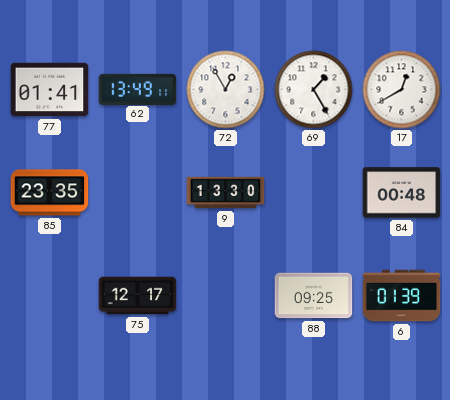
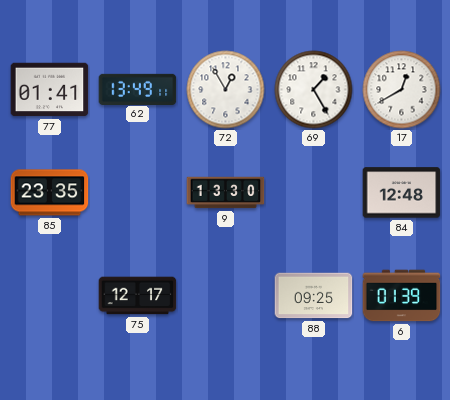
84: 00:48 -> 12:48
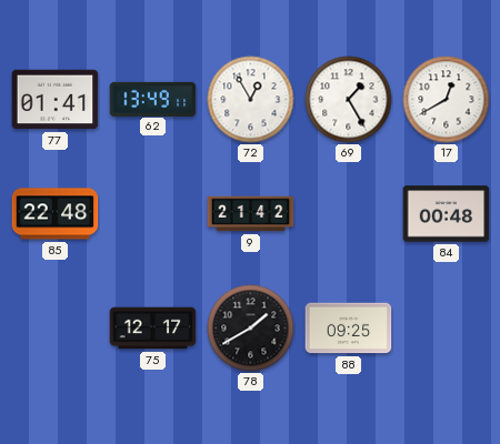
85: 23:35 -> 22:48
9: 13:30 -> 21:42
84: 12:48 -> 00:48
78: none -> 1:40
6: 01:39 -> none
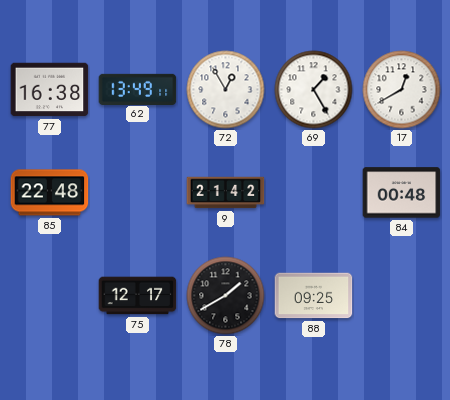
77: 01:41 -> 16:38
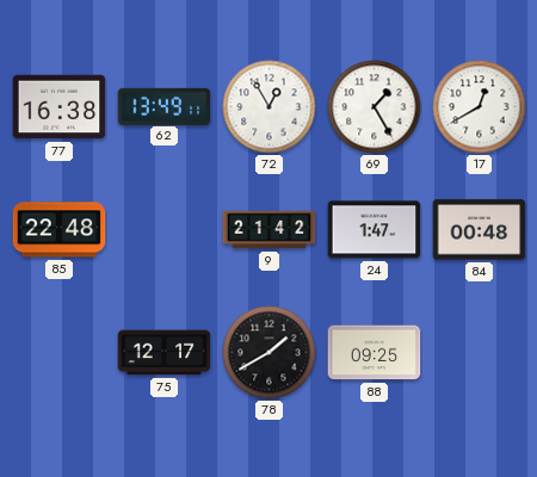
24: none -> 1:47
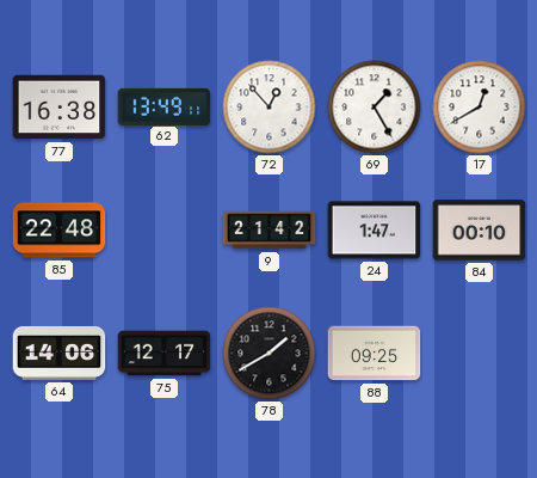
72: 12:55 -> 12:53
84: 00:48 -> 00:10
64: none -> 14:06
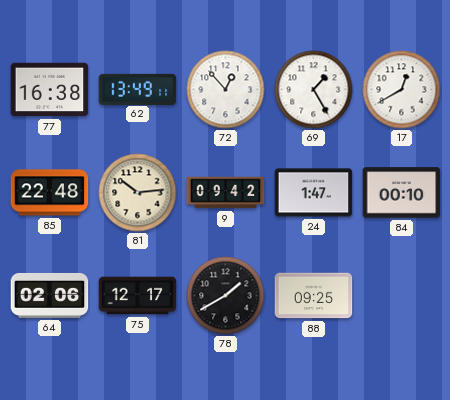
81: none -> 10:14
9: 21:42 -> 09:42
64: 14:06 -> 02:06
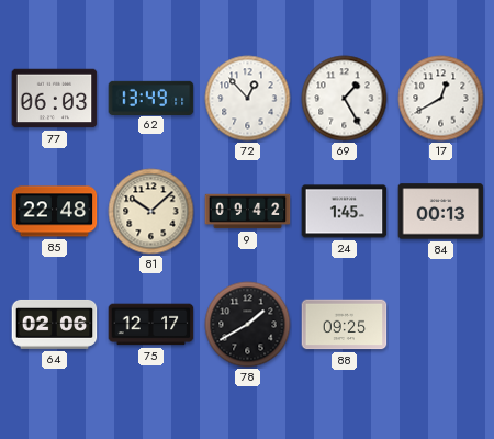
77: 16:38 -> 06:03
81: 10:14 -> 10:08
24: 1:47 -> 1:45
84: 00:10 -> 00:13
